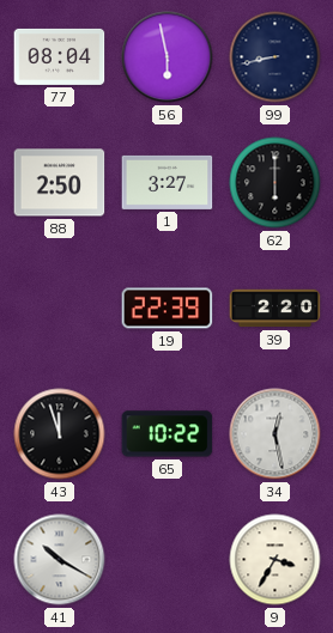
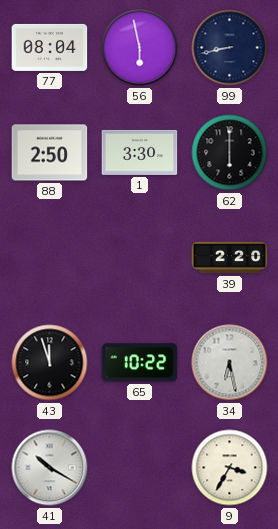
1: 3:27 -> 3:30
19: 22:39 -> none
34: 12:28 -> 6:28
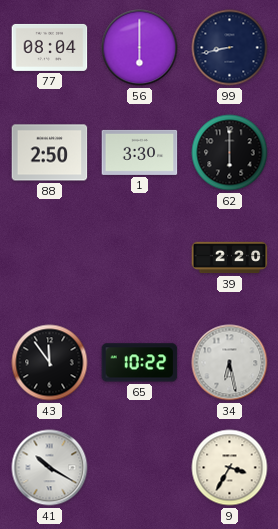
56: 5:58 -> 6:00
43: 11:57 -> 11:54
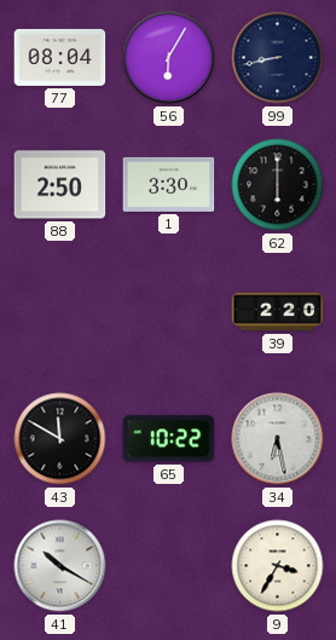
56: 6:00 -> 6:05
43: 11:54 -> 11:50
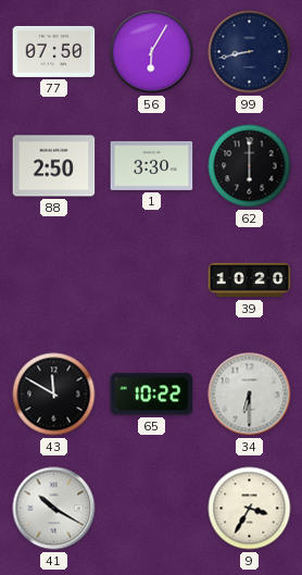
77: 08:04 -> 07:50
39: 2:20 -> 10:20
34: 6:28 -> 6:30
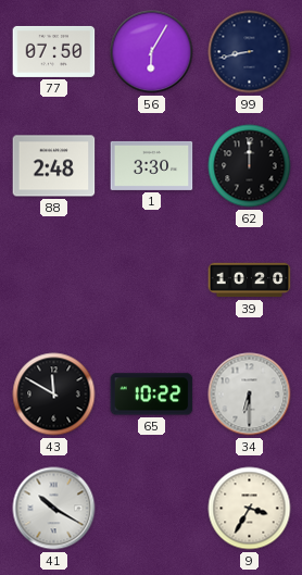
88: 2:50 -> 2:48
62: 6:00 -> 12:00
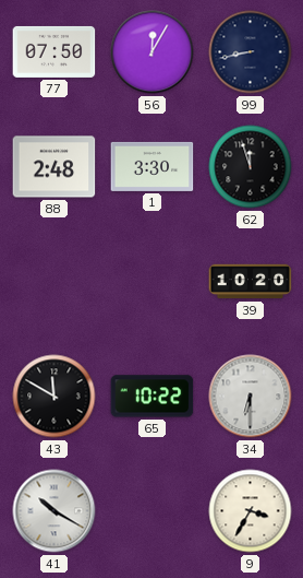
56: 6:05 -> 12:05
62: 12:00 -> 11:57
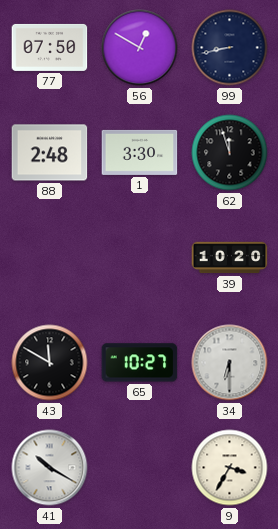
56: 12:05 -> 12:50
65: 10:22 -> 10:27
